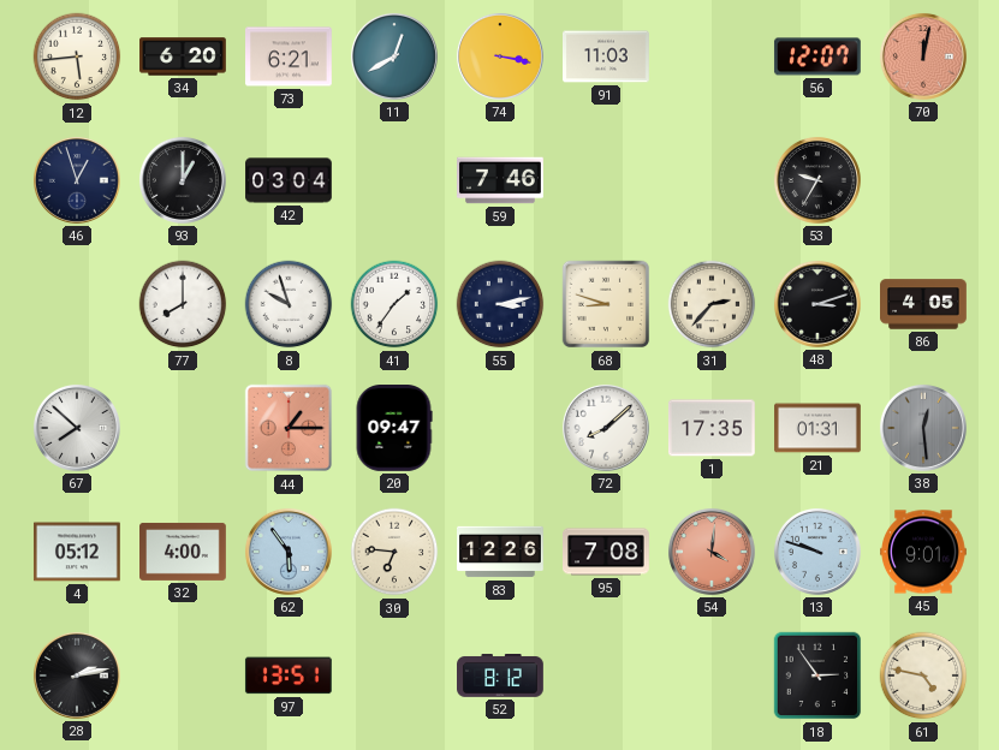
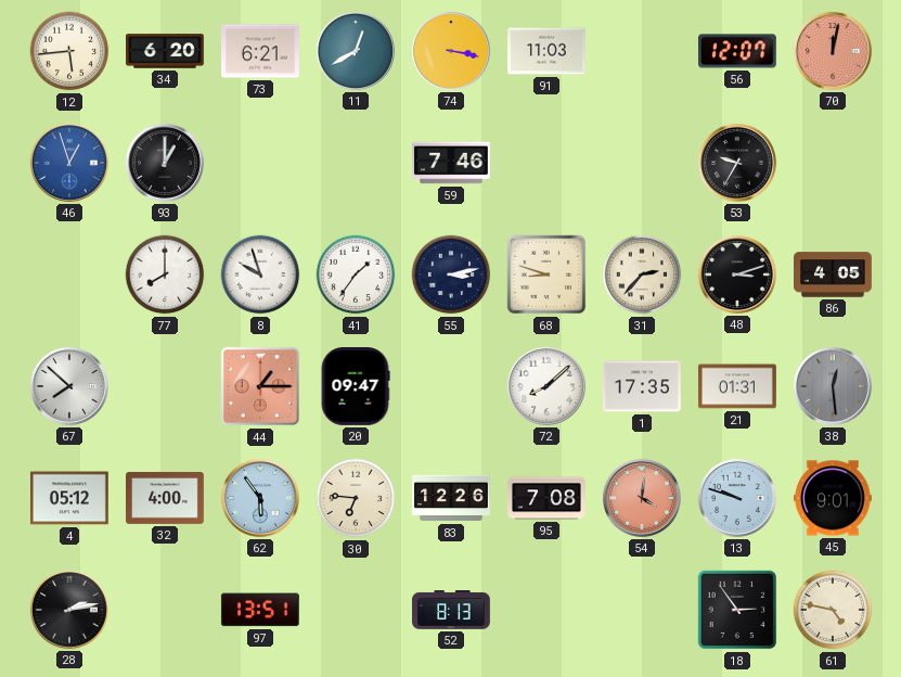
46 dial: navy -> blue
42: 03:04 -> none
52: 8:12 -> 8:13
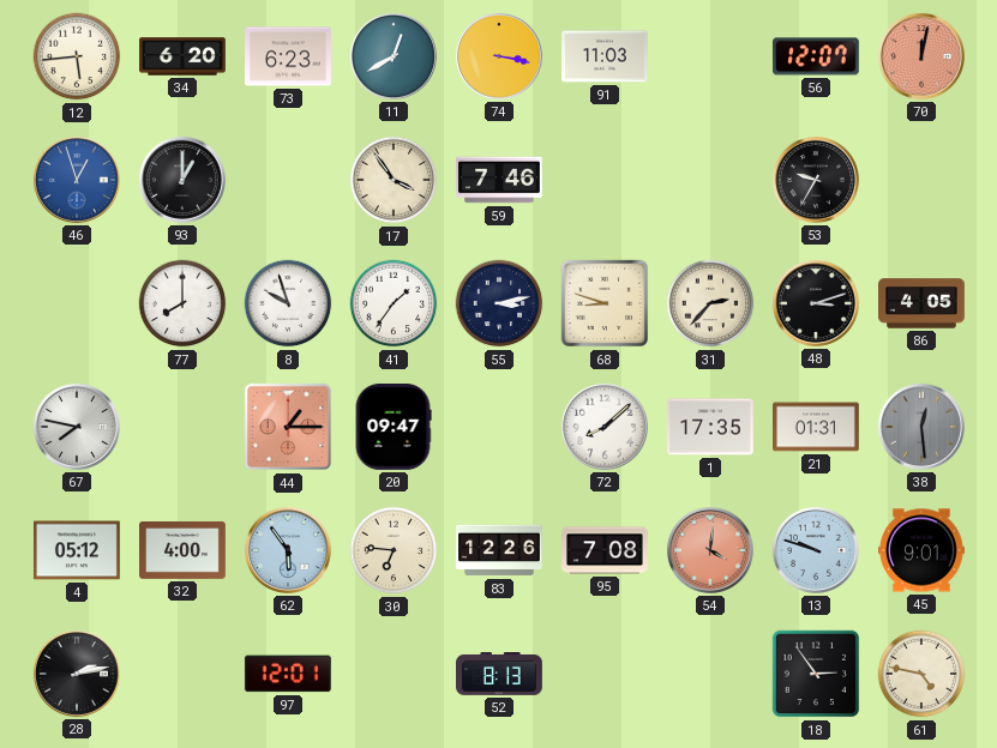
73: 6:21 -> 6:23
17: none -> 3:54
67: 7:52 -> 7:47
97: 13:51 -> 12:01
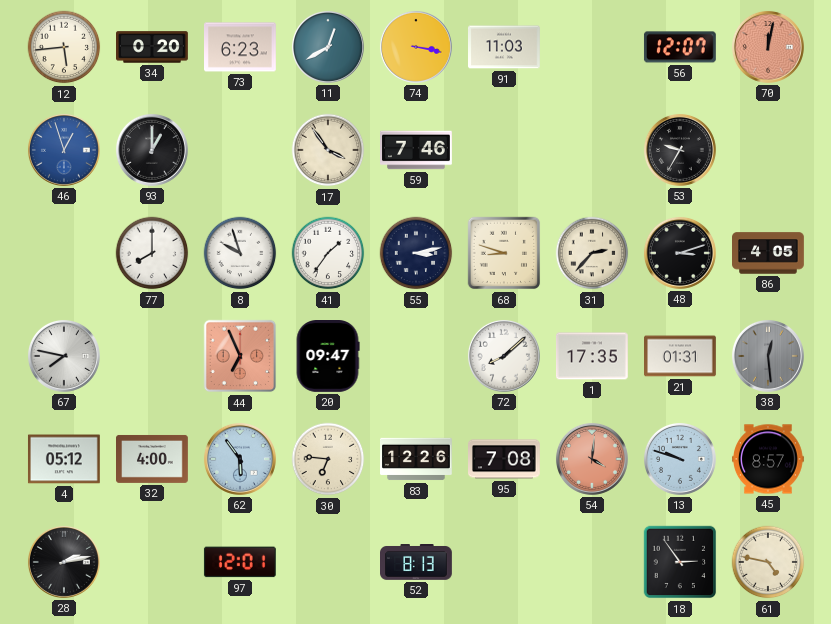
34: 6:20 -> 0:20
44: 1:15 -> 6:56
45: 9:01 -> 8:57
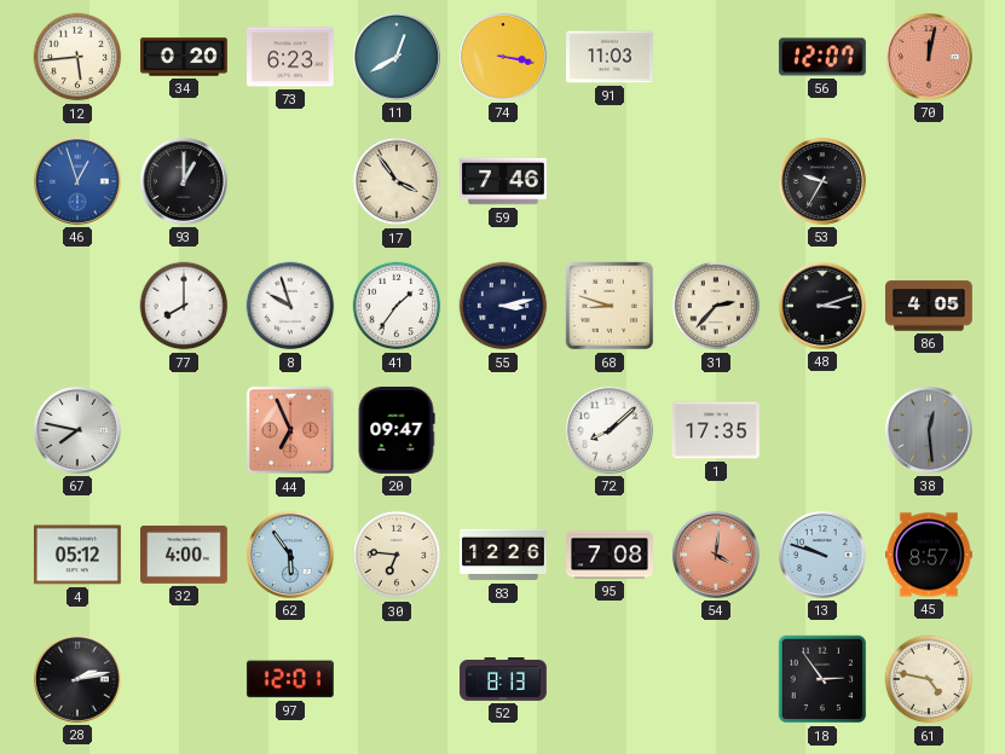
21: 01:31 -> none
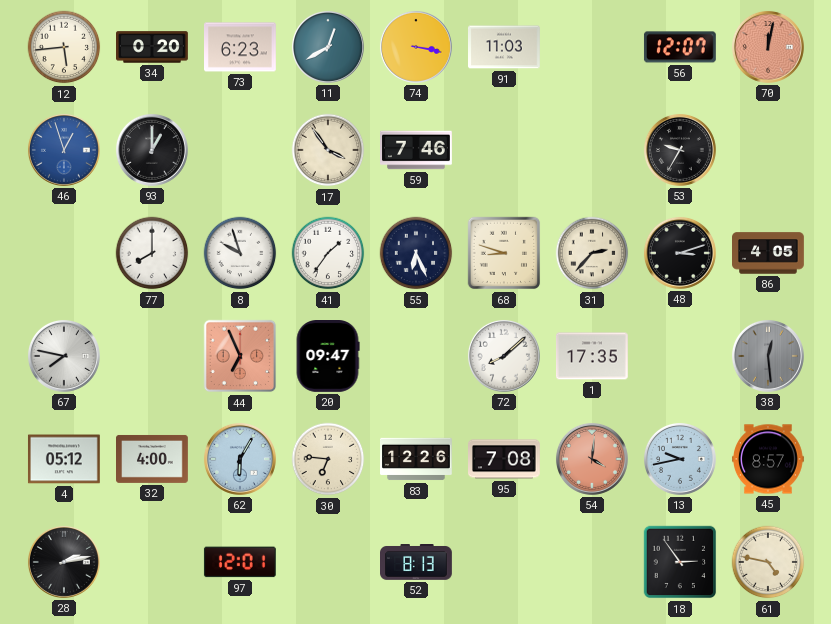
55: 3:13 -> 6:26
62: 5:54 -> 6:05
13: 9:48 -> 9:43
